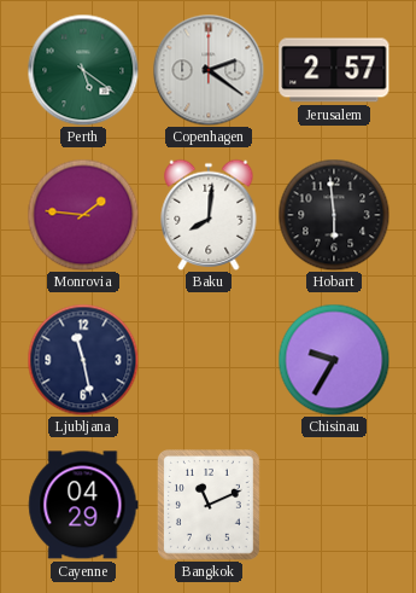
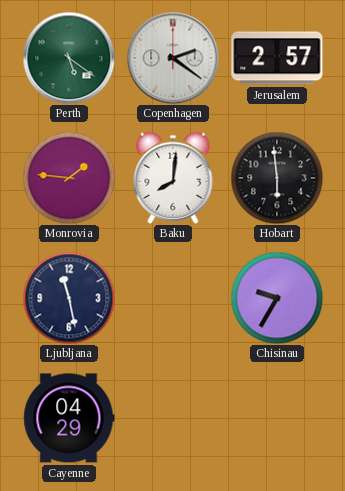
Bangkok: 11:11 -> none
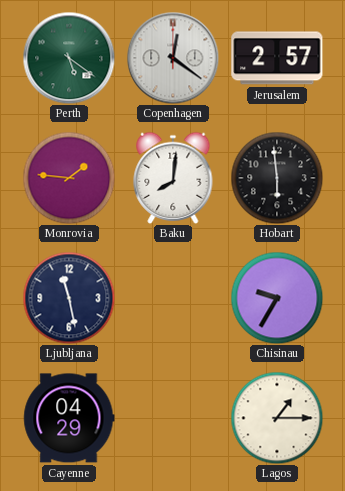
Copenhagen: 2:21 -> 12:21
Lagos: none -> 1:15
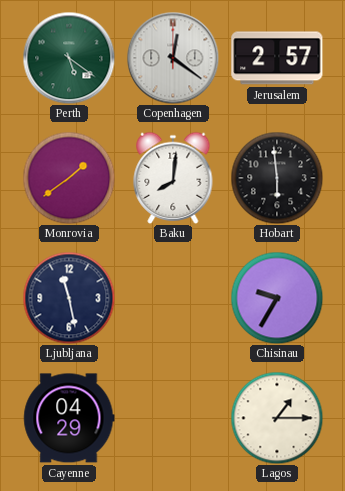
Monrovia: 1:46 -> 1:39
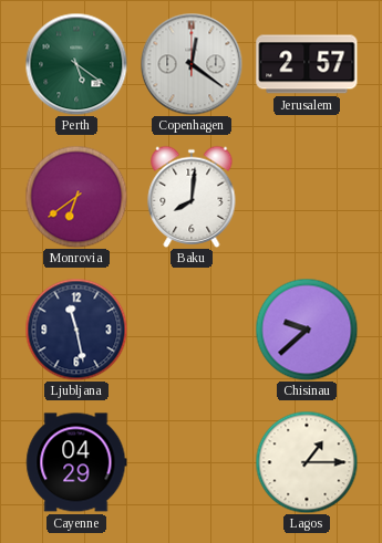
Monrovia: 1:39 -> 6:39
Hobart: 5:59 -> none
Chisinau: 9:35 -> 9:38
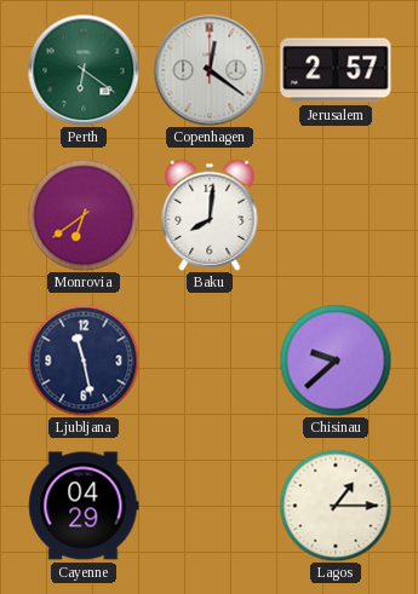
Perth: 5:21 -> 6:21
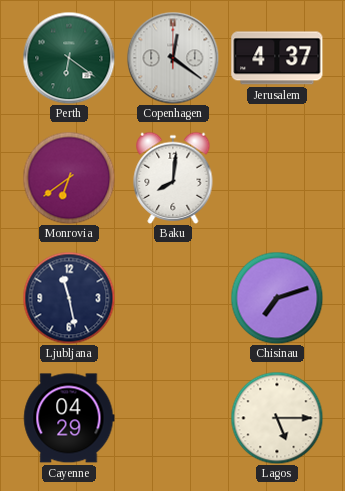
Jerusalem: 2:57 -> 4:37
Chisinau: 9:38 -> 7:12
Lagos: 1:15 -> 5:15
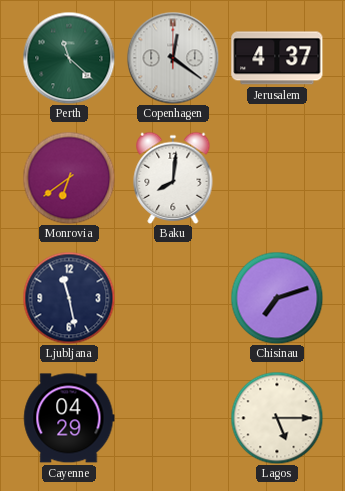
Perth: 6:21 -> 11:22
